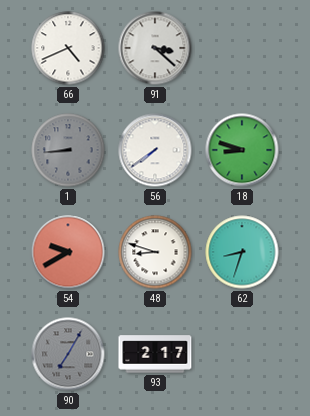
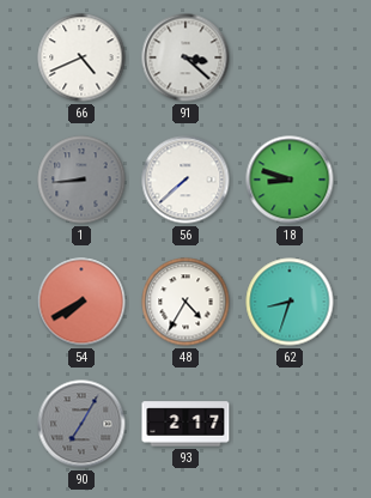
56: 7:39 -> 7:38
54: 9:40 -> 7:40
48: 8:48 -> 4:35
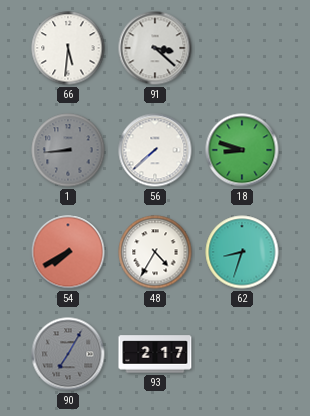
66: 4:41 -> 5:31
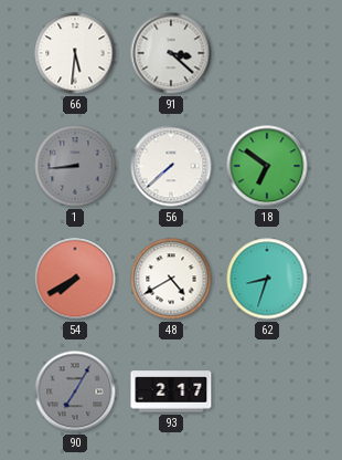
18: 8:48 -> 6:51
48: 4:35 -> 4:40
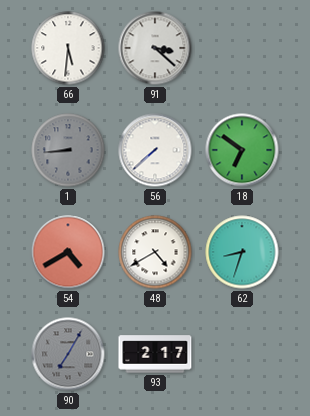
54: 7:40 -> 4:40
